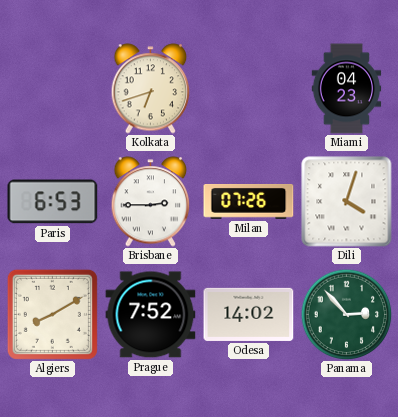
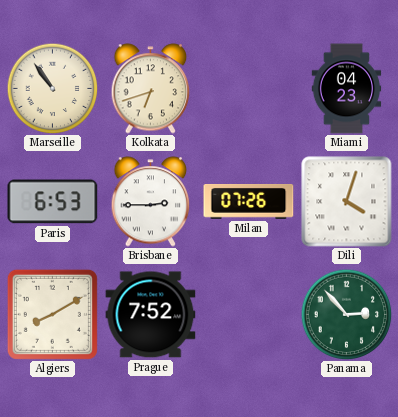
Marseille: none -> 10:54
Odesa: 14:02 -> none
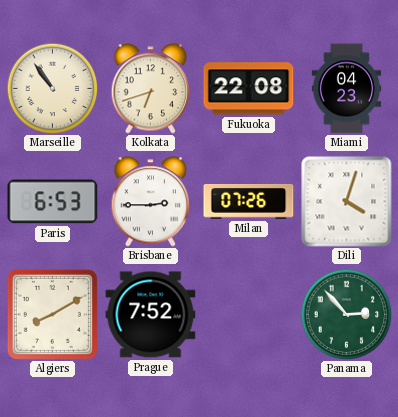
Fukuoka: none -> 22:08
